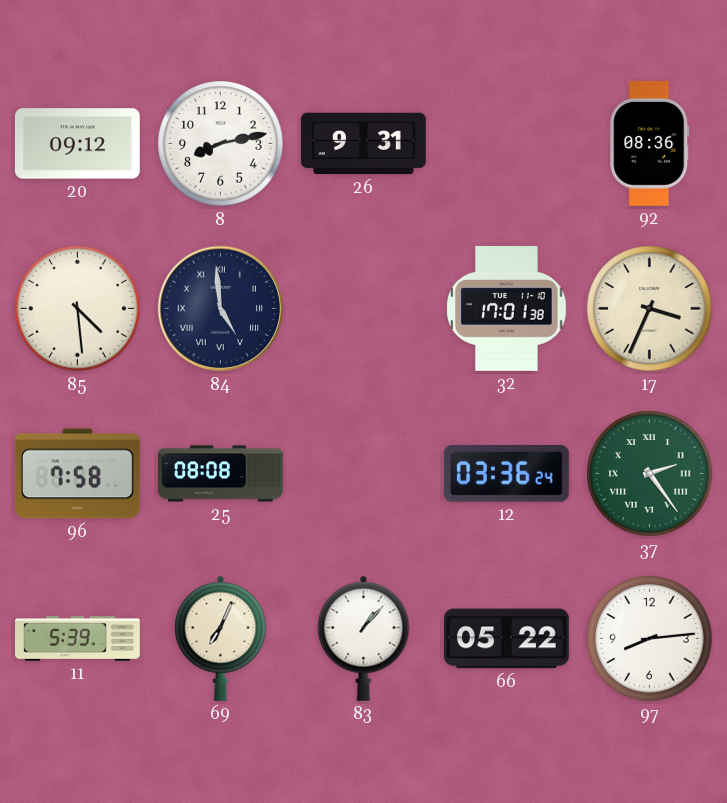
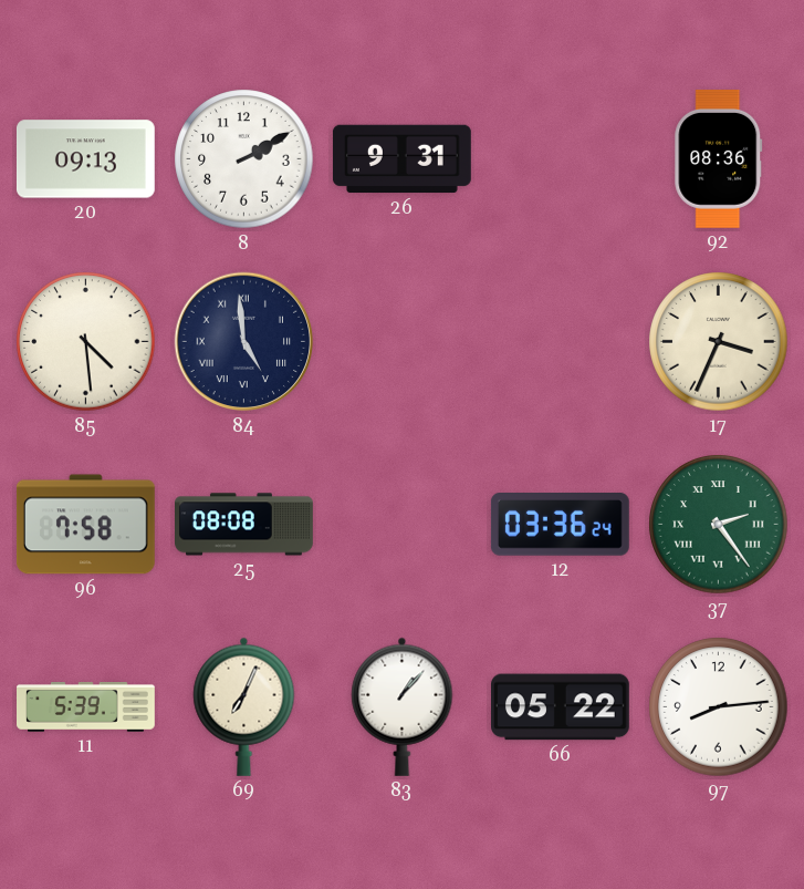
20: 09:12 -> 09:13
8: 8:13 -> 2:10
32: 17:01 -> none
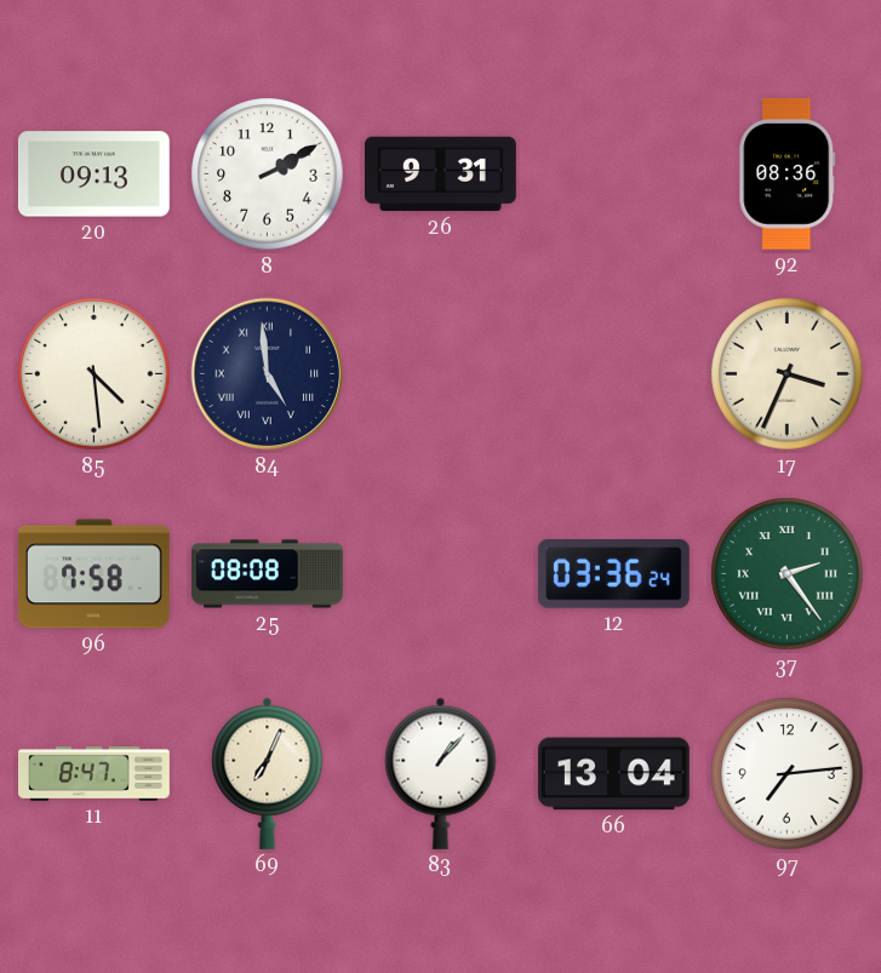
11: 5:39 -> 8:47
66: 05:22 -> 13:04
97: 8:14 -> 7:14
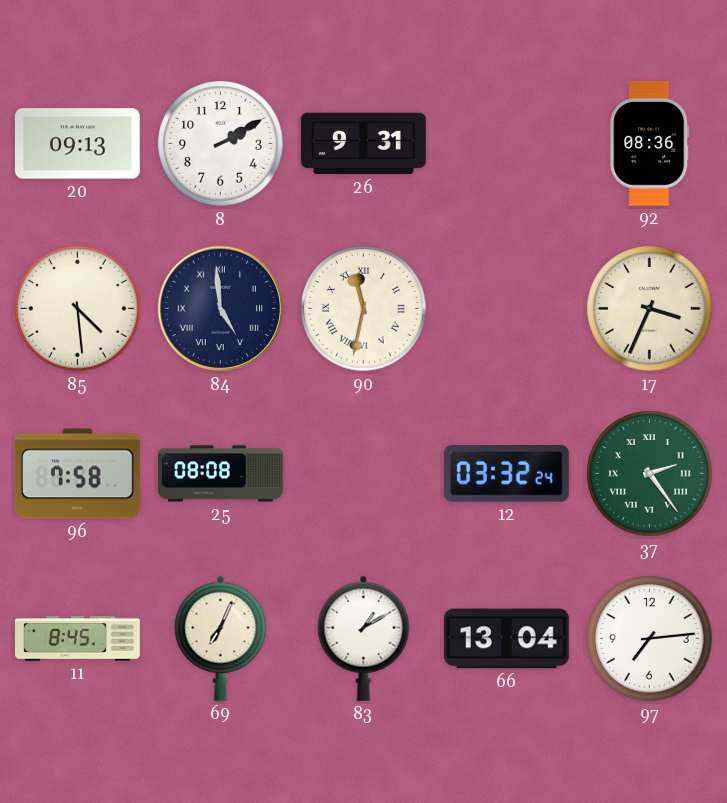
90: none -> 11:32
12: 03:36 -> 03:32
11: 8:47 -> 8:45
83: 1:07 -> 1:10
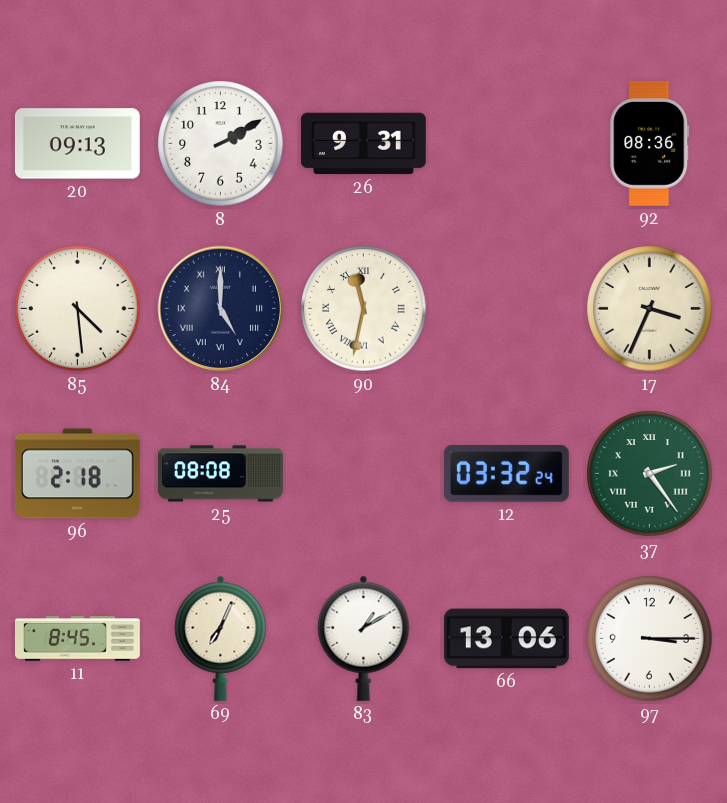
84: 4:59 -> 5:00
96: 7:58 -> 2:18
66: 13:04 -> 13:06
97: 7:14 -> 3:15
